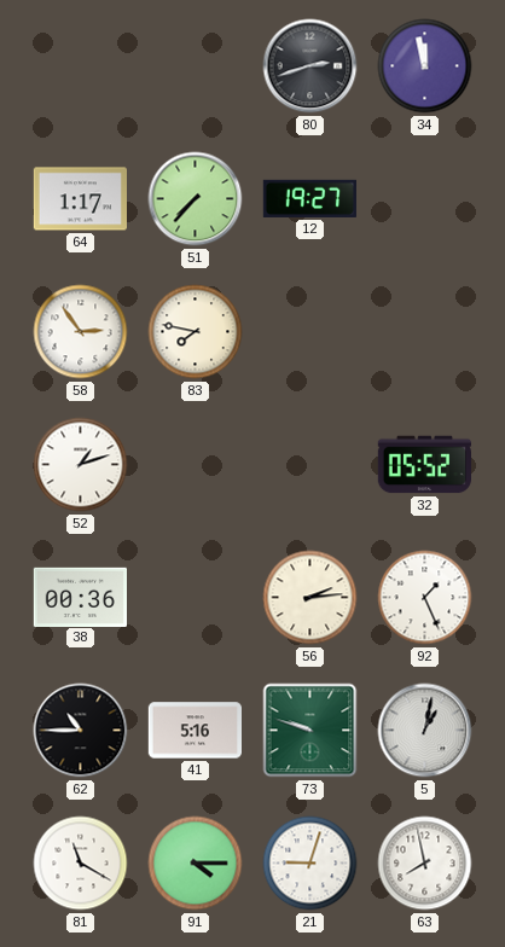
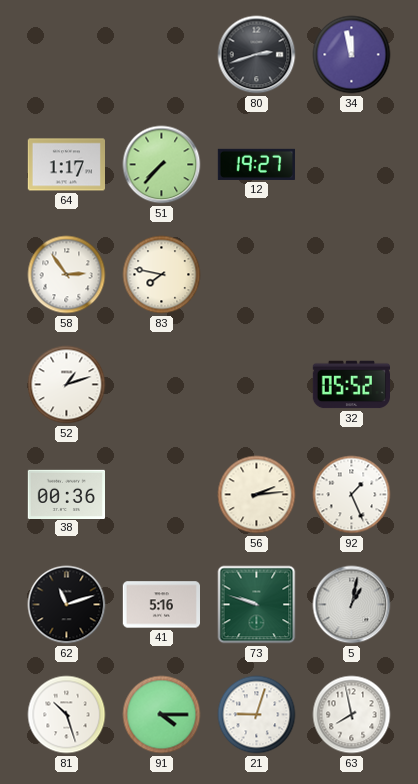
62: 10:45 -> 11:12
81: 11:20 -> 10:27
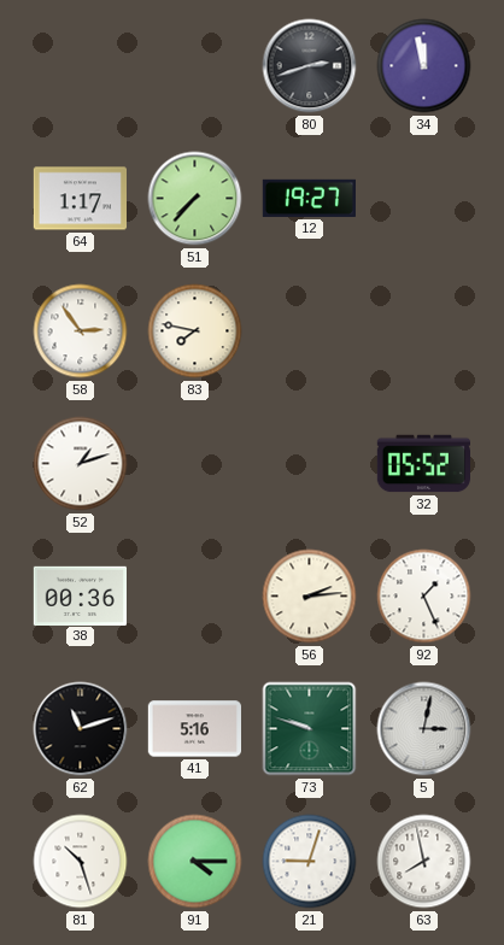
5: 1:02 -> 3:02
